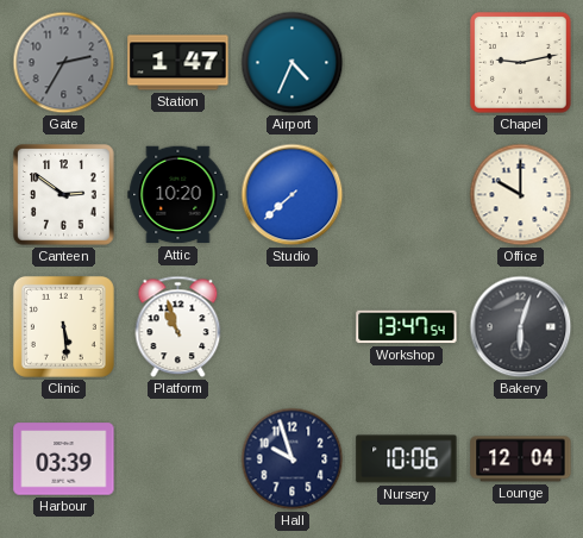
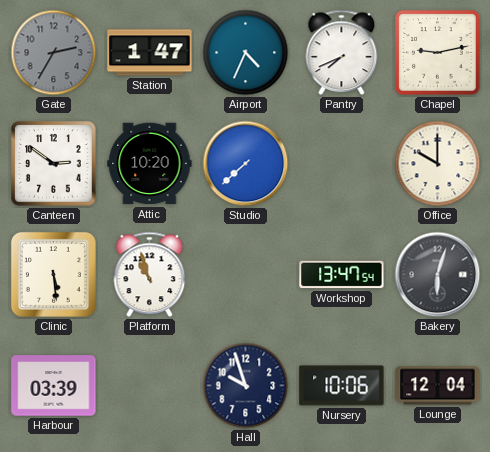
Pantry: none -> 7:41
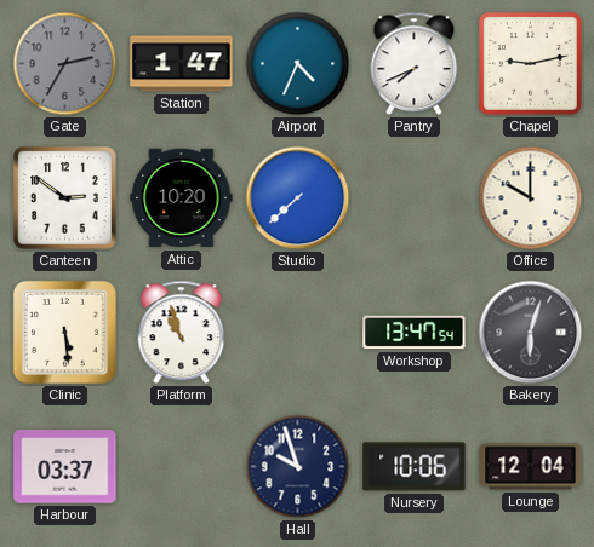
Harbour: 03:39 -> 03:37
